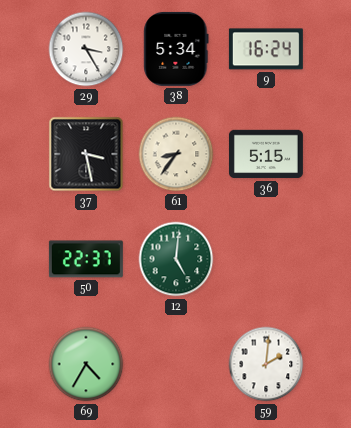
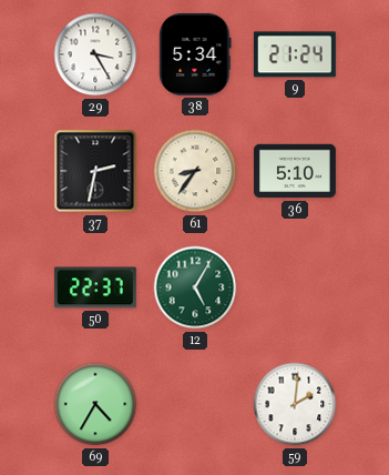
9: 16:24 -> 21:24
37: 3:28 -> 2:32
36: 5:15 -> 5:10
12: 5:01 -> 5:05
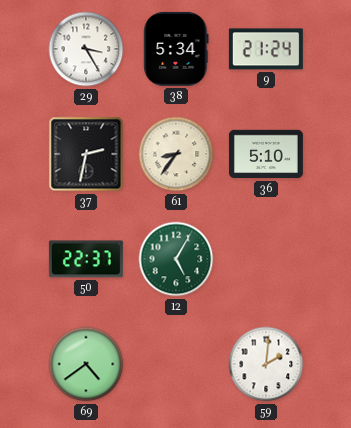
69: 4:35 -> 4:39
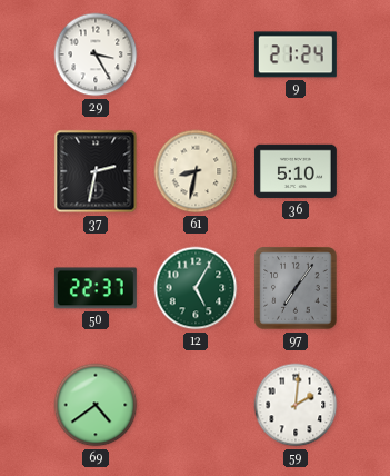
38: 5:34 -> none
61: 8:36 -> 8:32
97: none -> 7:06
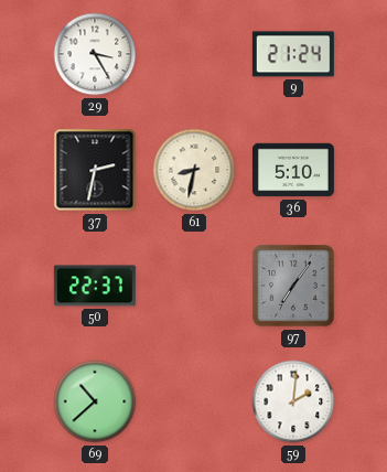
12: 5:05 -> none
69: 4:39 -> 10:38
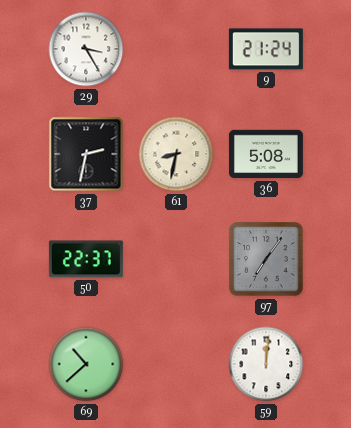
36: 5:10 -> 5:08
59: 2:01 -> 12:01
